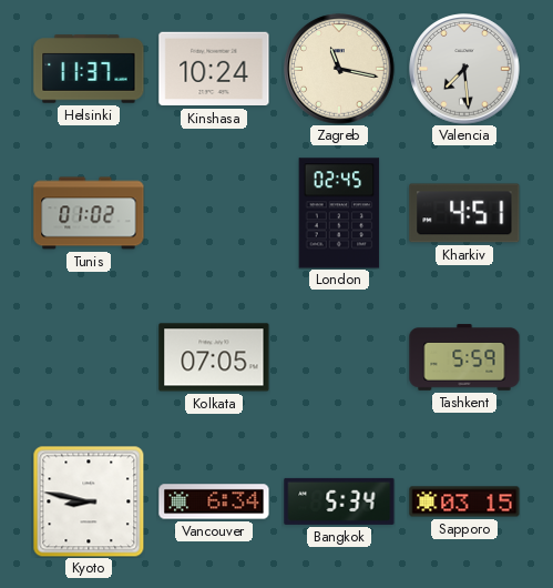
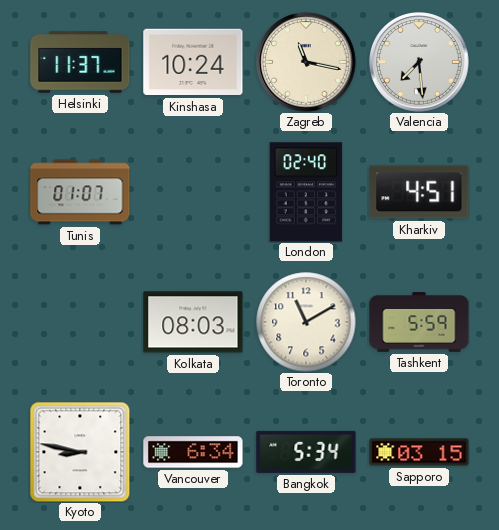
Tunis: 01:02 -> 01:07
London: 02:45 -> 02:40
Kolkata: 07:05 -> 08:03
Toronto: none -> 11:10
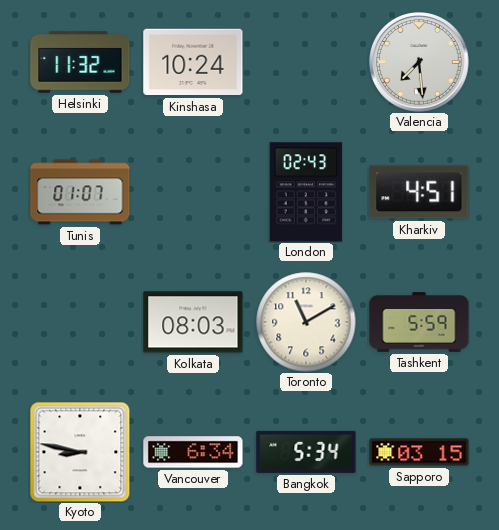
Helsinki: 11:37 -> 11:32
Zagreb: 11:17 -> none
London: 02:40 -> 02:43
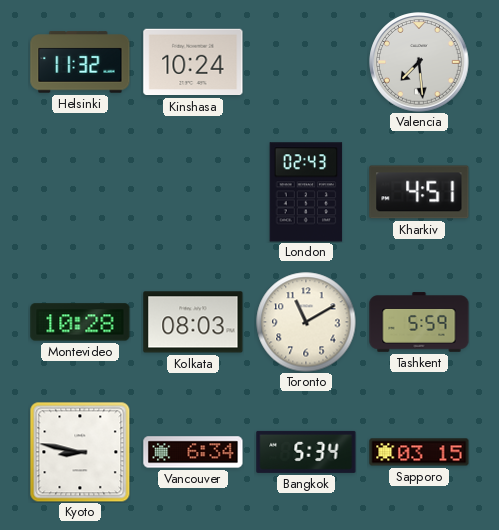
Tunis: 01:07 -> none
Montevideo: none -> 10:28
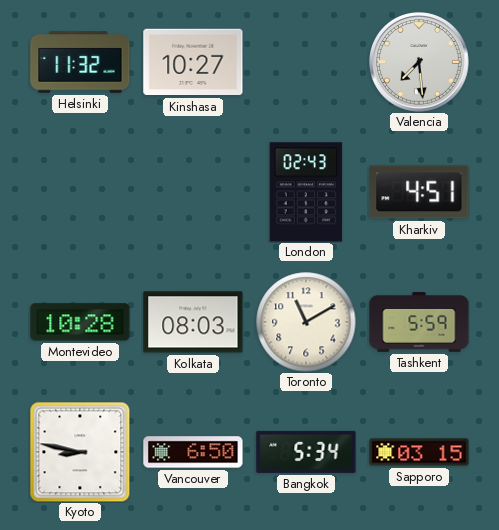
Kinshasa: 10:24 -> 10:27
Vancouver: 6:34 -> 6:50
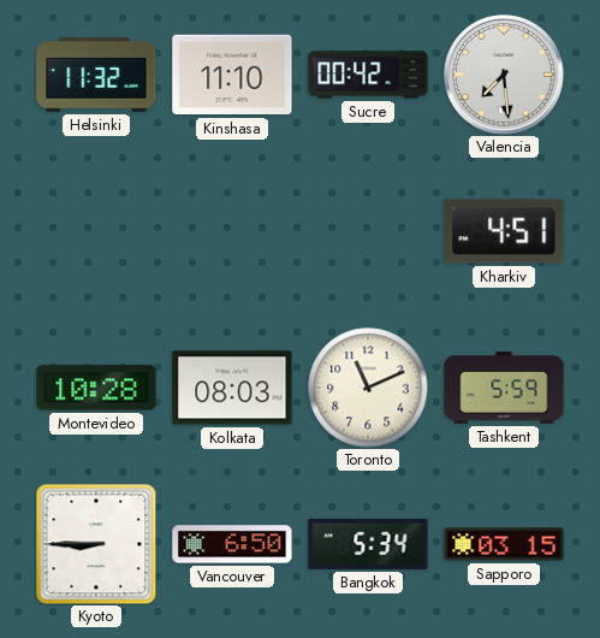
Kinshasa: 10:27 -> 11:10
Sucre: none -> 00:42
London: 02:43 -> none
Toronto: 11:10 -> 11:11
Kyoto: 8:47 -> 8:45
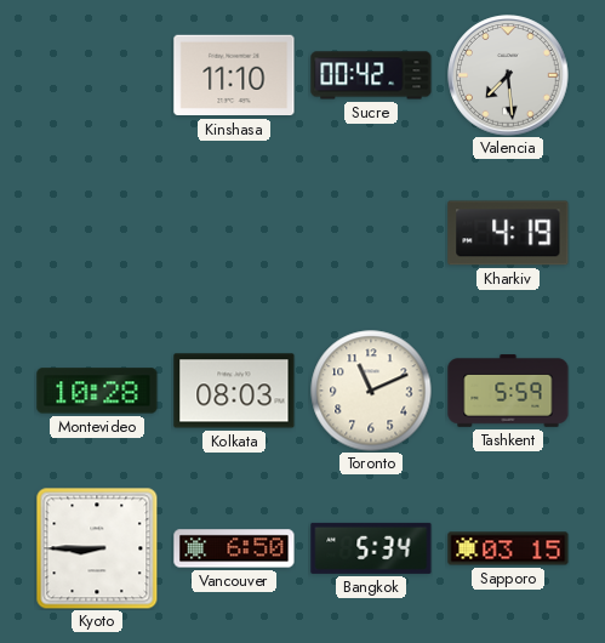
Helsinki: 11:32 -> none
Kharkiv: 4:51 -> 4:19
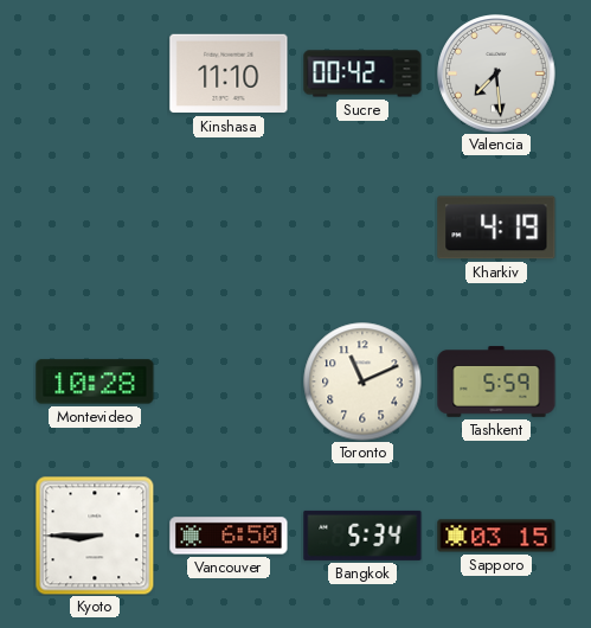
Kolkata: 08:03 -> none
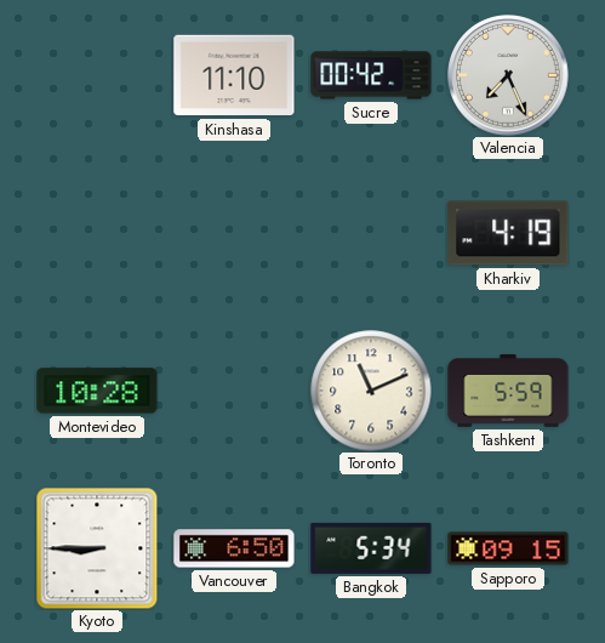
Valencia: 7:29 -> 7:26
Sapporo: 03:15 -> 09:15
